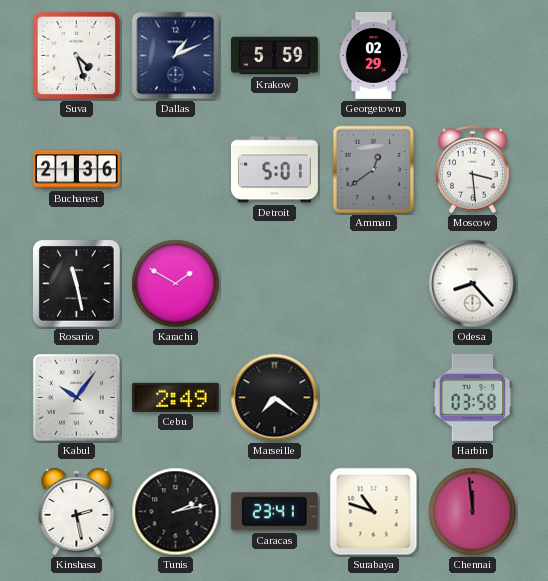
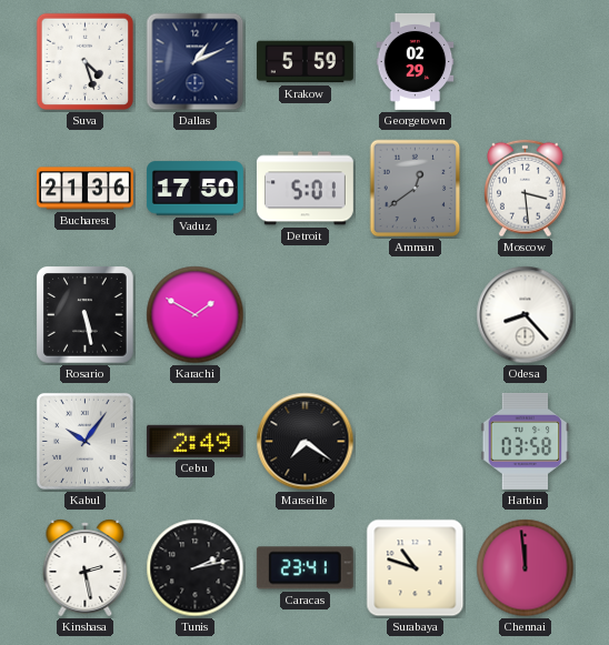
Vaduz: none -> 17:50
Rosario: 11:28 -> 5:28
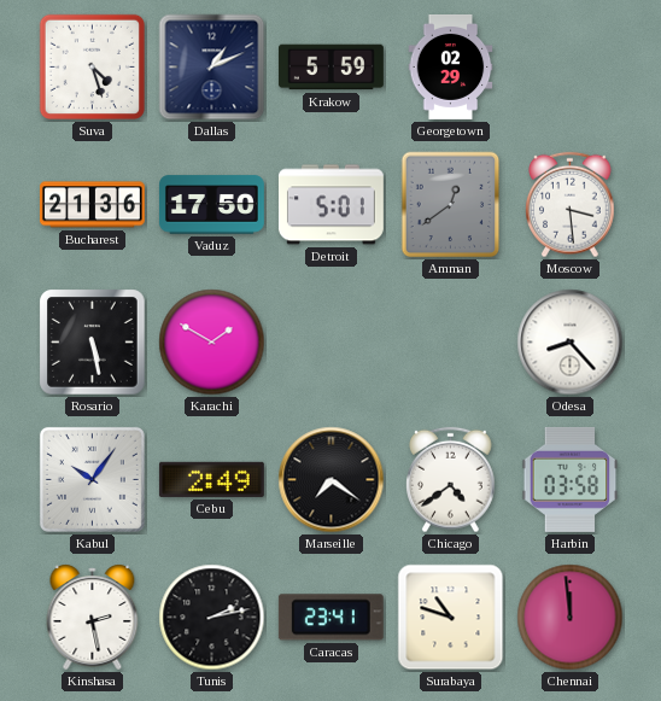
Chicago: none -> 4:39
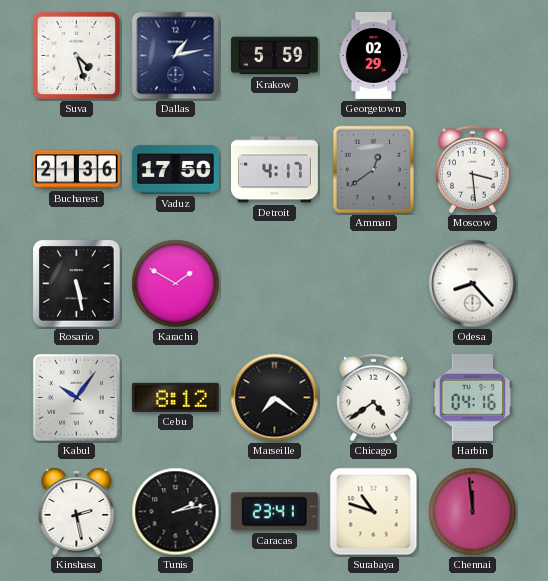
Dallas: 1:11 -> 1:13
Detroit: 5:01 -> 4:17
Cebu: 2:49 -> 8:12
Harbin: 03:58 -> 04:16
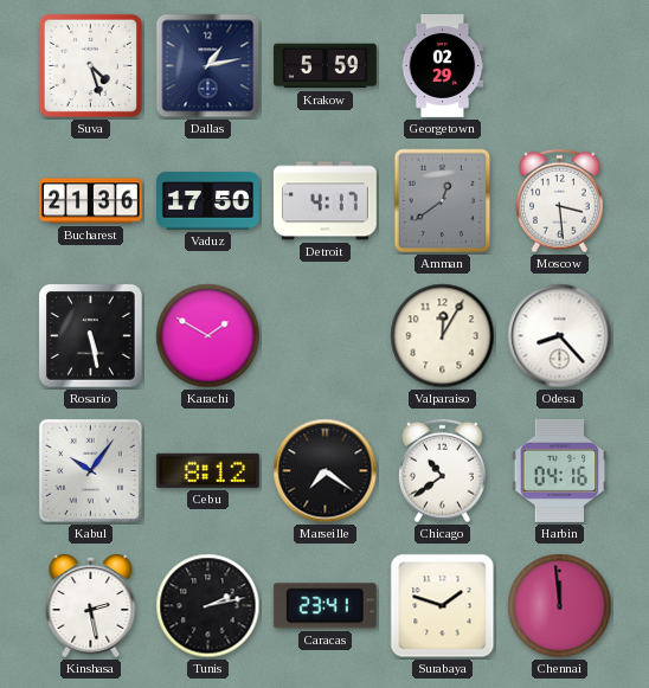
Valparaiso: none -> 12:05
Chicago: 4:39 -> 10:39
Surabaya: 10:48 -> 1:48
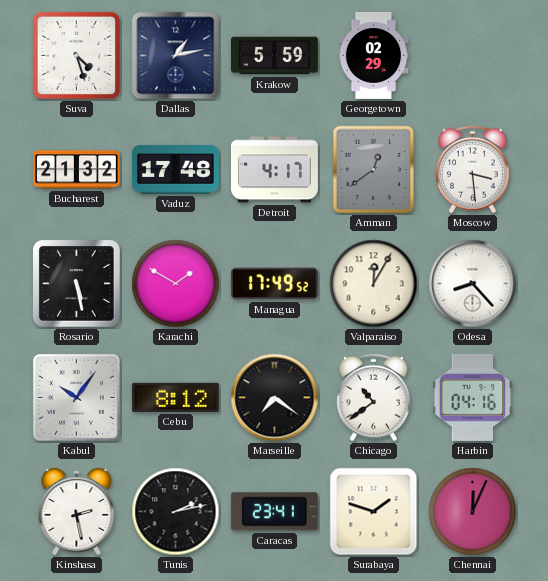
Bucharest: 21:36 -> 21:32
Vaduz: 17:50 -> 17:48
Managua: none -> 17:49
Chennai: 11:59 -> 12:04
